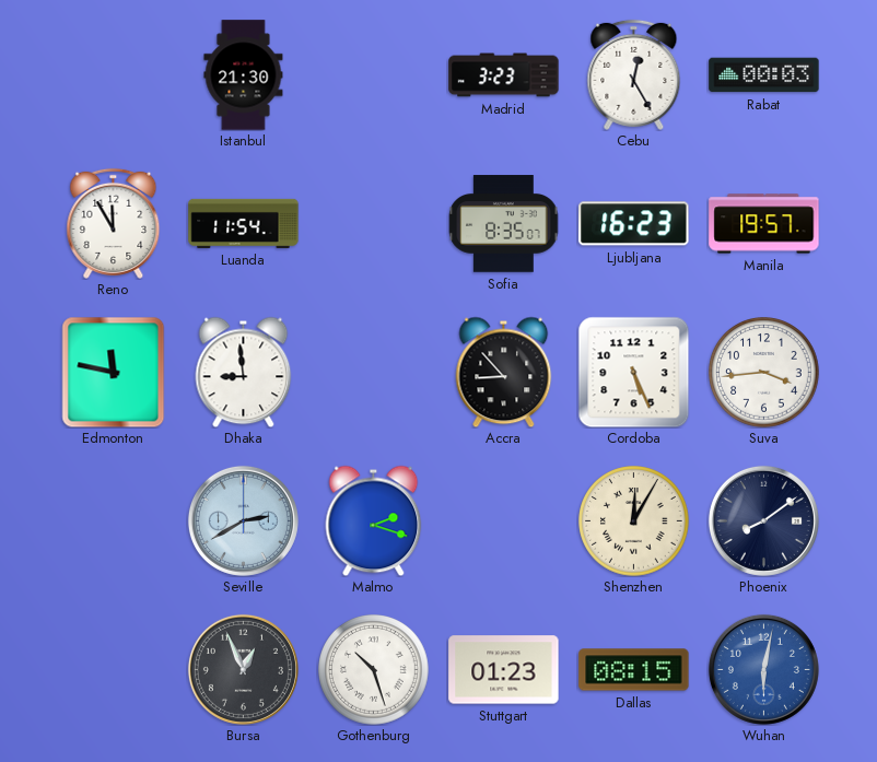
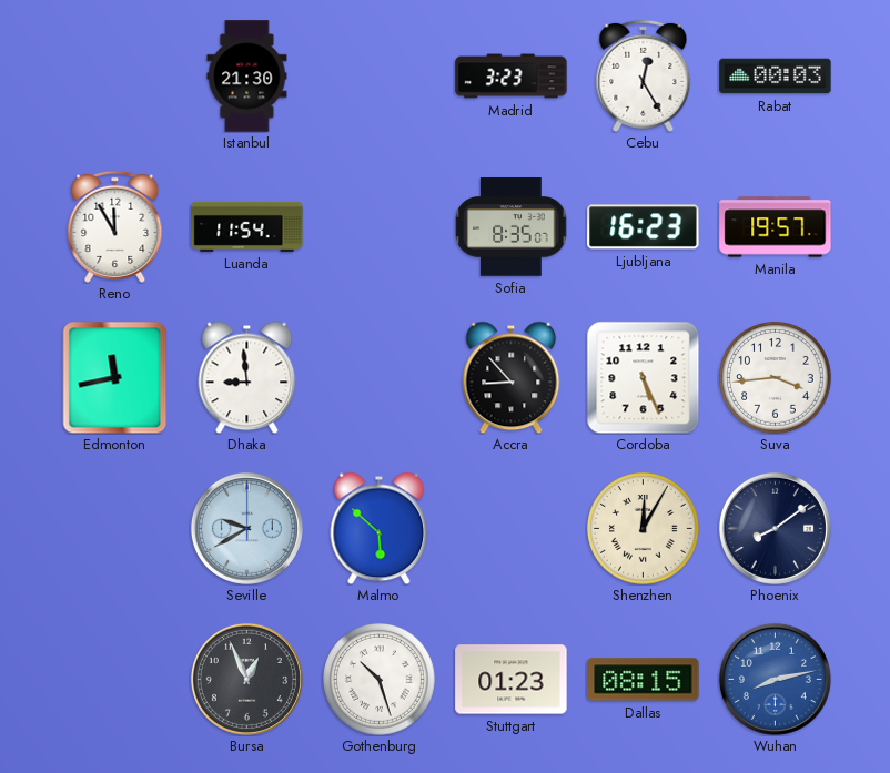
Edmonton: 11:47 -> 11:43
Seville: 2:40 -> 9:40
Malmo: 2:18 -> 5:52
Wuhan: 6:02 -> 8:13
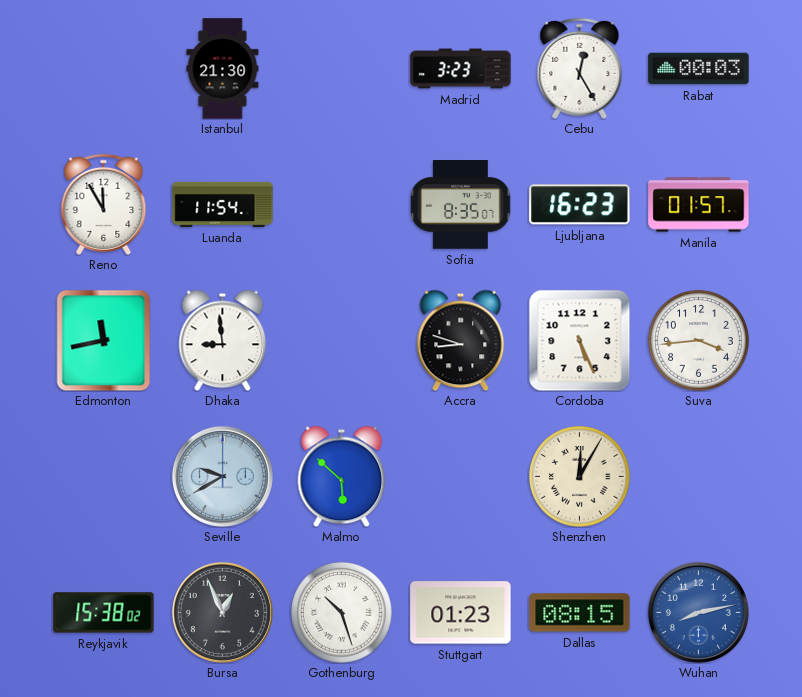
Manila: 19:57 -> 01:57
Accra: 8:53 -> 8:48
Phoenix: 8:09 -> none
Reykjavik: none -> 15:38
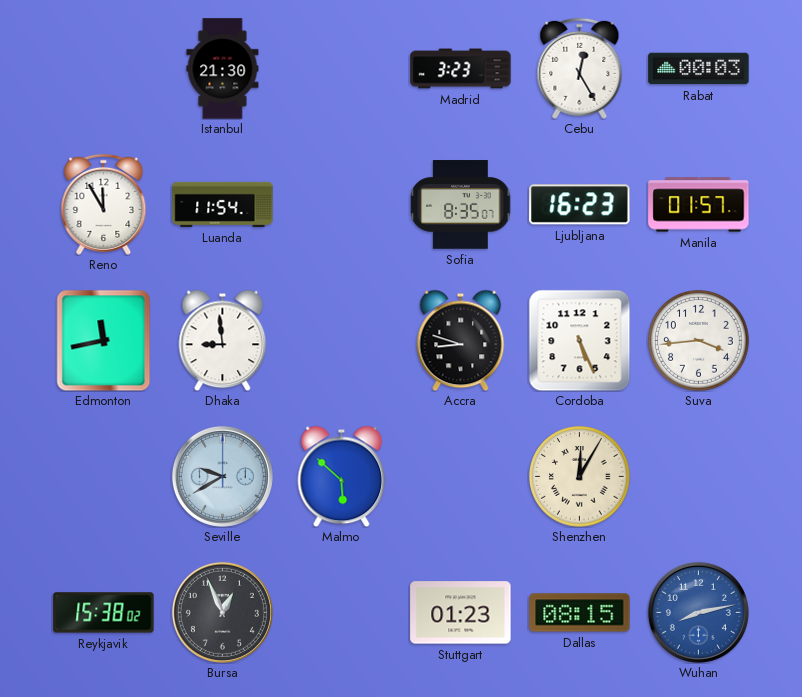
Gothenburg: 10:27 -> none
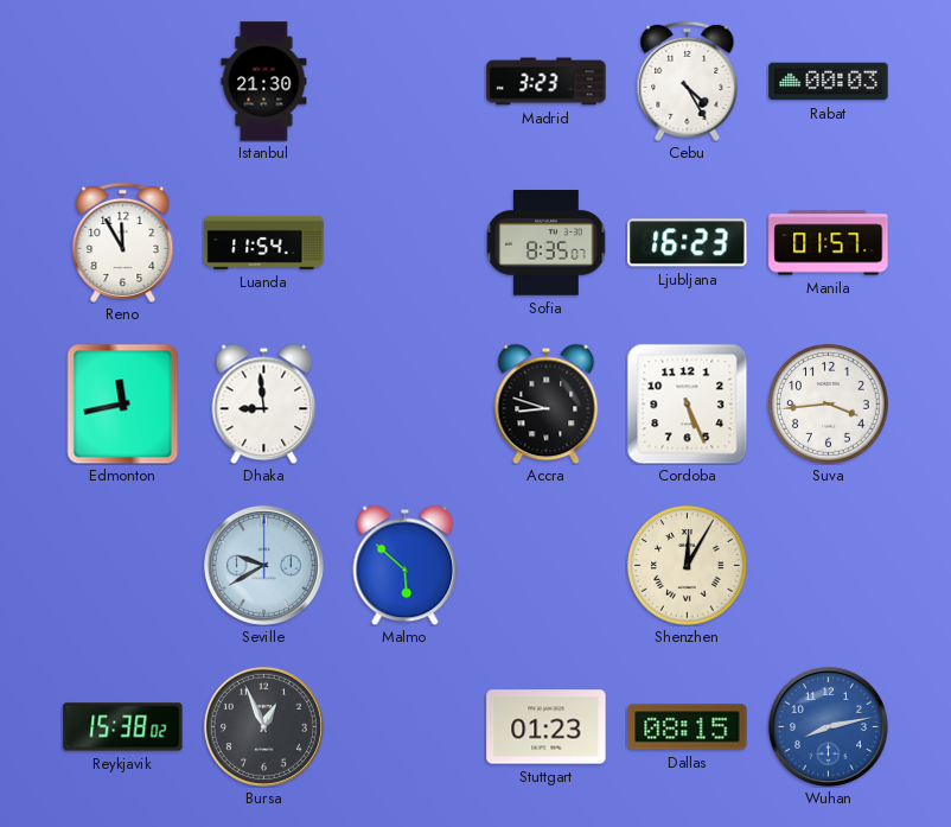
Cebu: 12:25 -> 4:25
